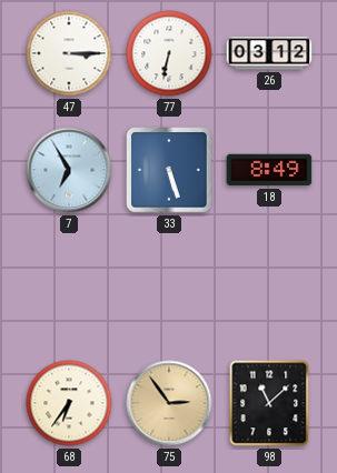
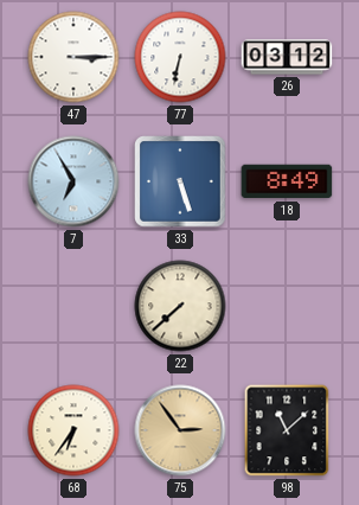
22: none -> 7:38
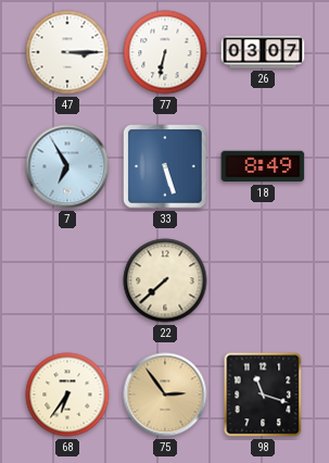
26: 03:12 -> 03:07
98: 11:08 -> 11:18
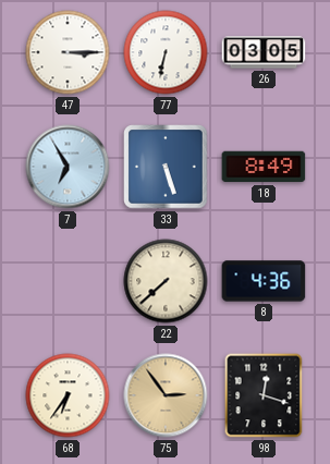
26: 03:07 -> 03:05
8: none -> 4:36
98: 11:18 -> 12:18
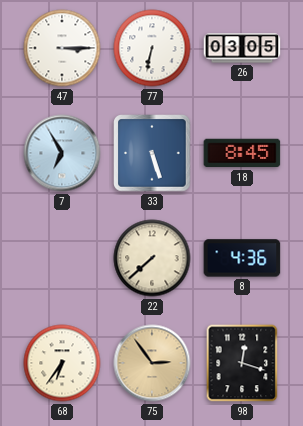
18: 8:49 -> 8:45
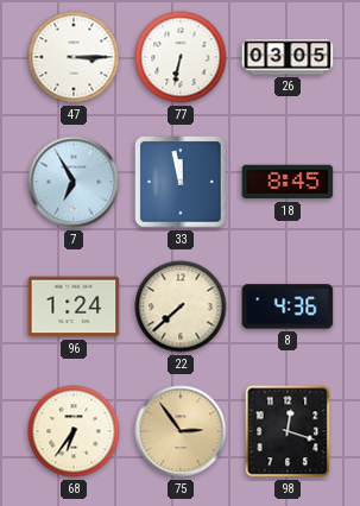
33: 5:27 -> 11:58
96: none -> 1:24
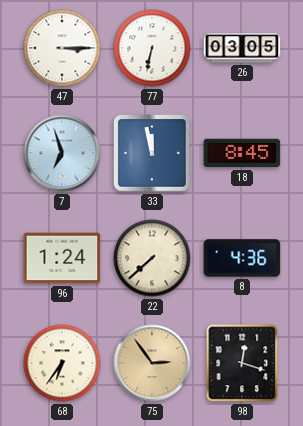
7: 6:55 -> 6:57
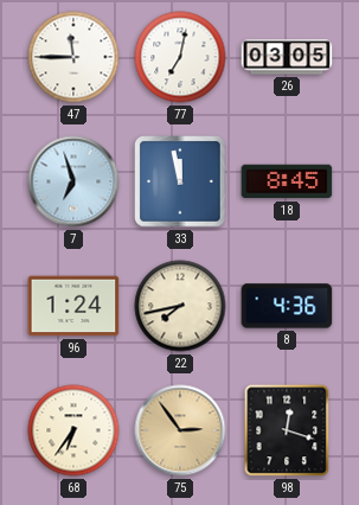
47: 3:15 -> 11:45
77: 6:32 -> 7:02
22: 7:38 -> 7:43
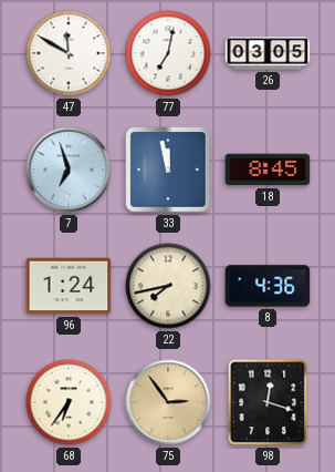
47: 11:45 -> 11:50
